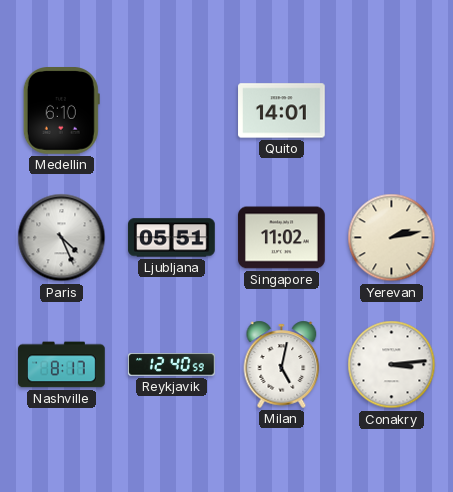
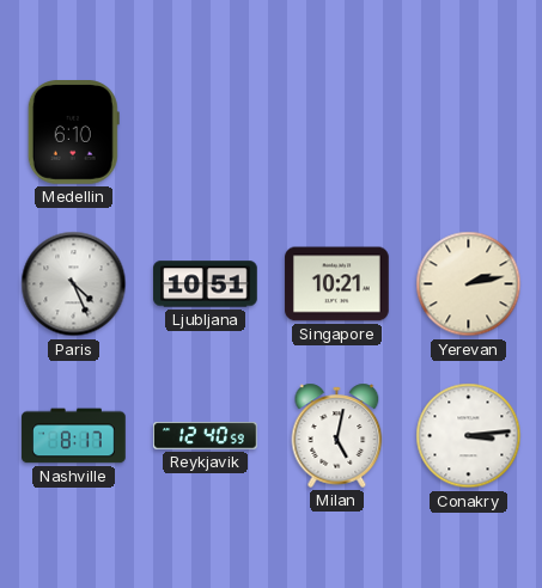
Quito: 14:01 -> none
Ljubljana: 05:51 -> 10:51
Singapore: 11:02 -> 10:21
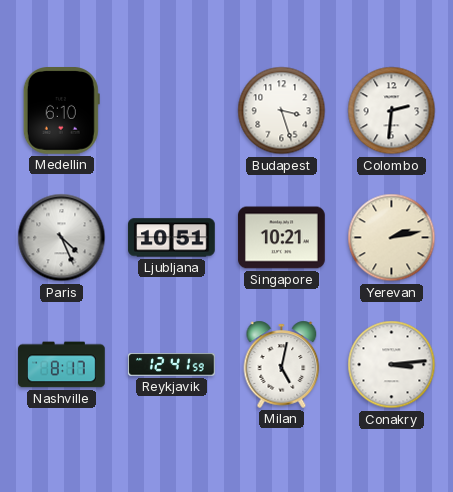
Budapest: none -> 3:27
Colombo: none -> 2:31
Reykjavik: 12:40 -> 12:41
